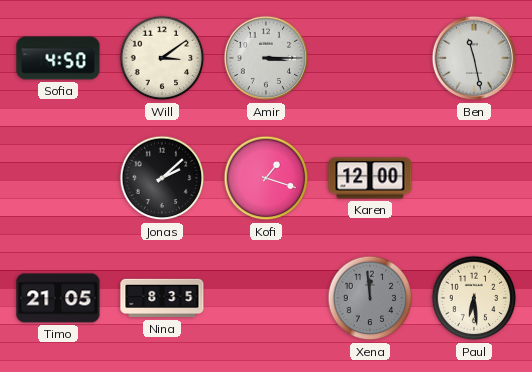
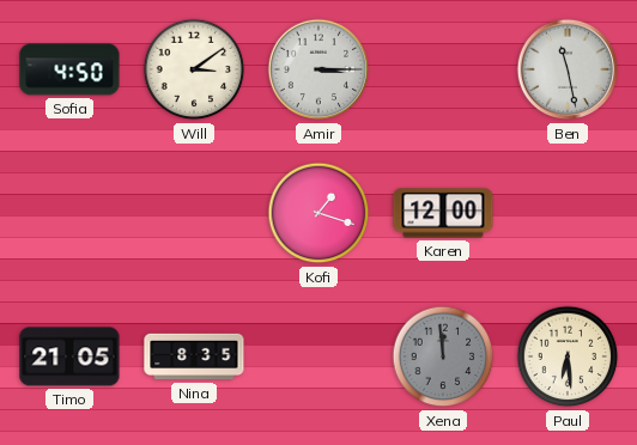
Jonas: 2:08 -> none
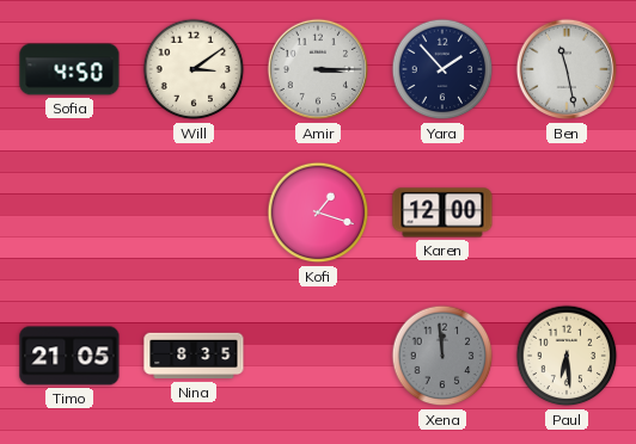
Yara: none -> 1:53
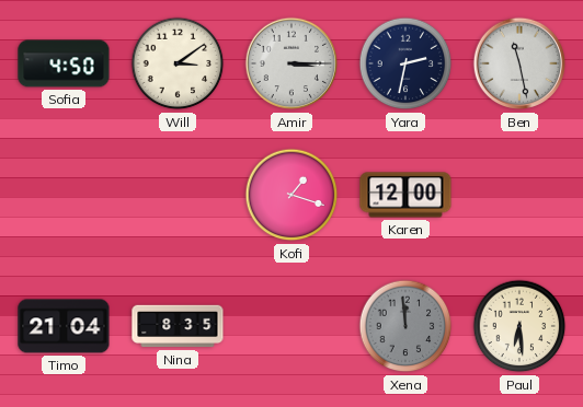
Yara: 1:53 -> 2:32
Timo: 21:05 -> 21:04
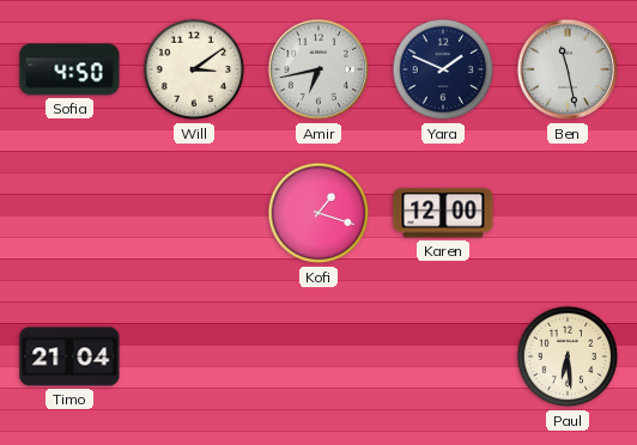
Amir: 3:15 -> 6:43
Yara: 2:32 -> 1:49
Nina: 8:35 -> none
Xena: 11:59 -> none
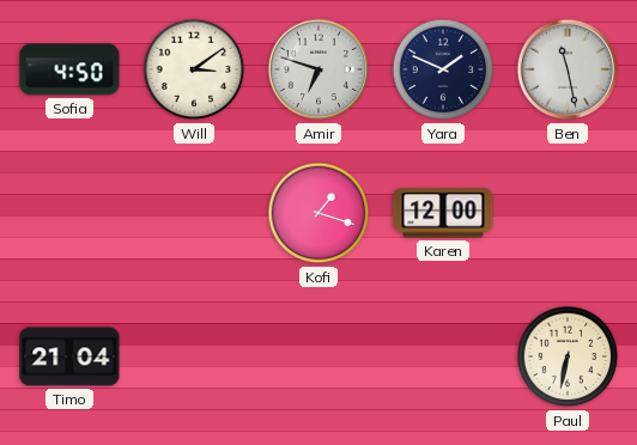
Amir: 6:43 -> 6:48
Paul: 6:29 -> 6:32
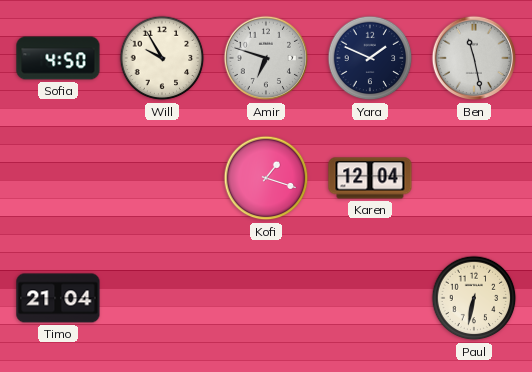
Will: 3:09 -> 9:55
Karen: 12:00 -> 12:04
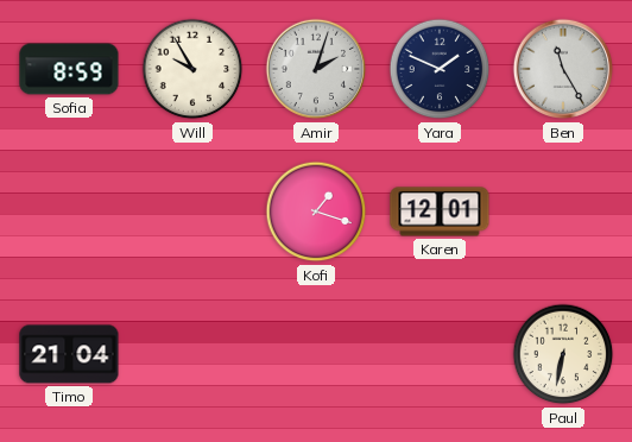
Sofia: 4:50 -> 8:59
Amir: 6:48 -> 2:03
Ben: 11:28 -> 11:25
Karen: 12:04 -> 12:01
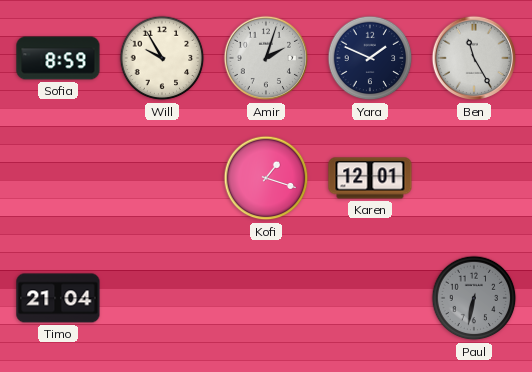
Paul dial: cream -> grey
